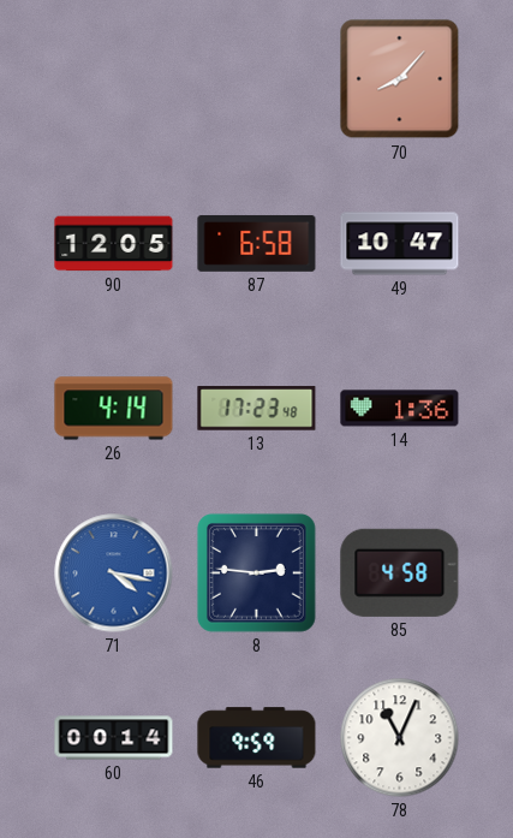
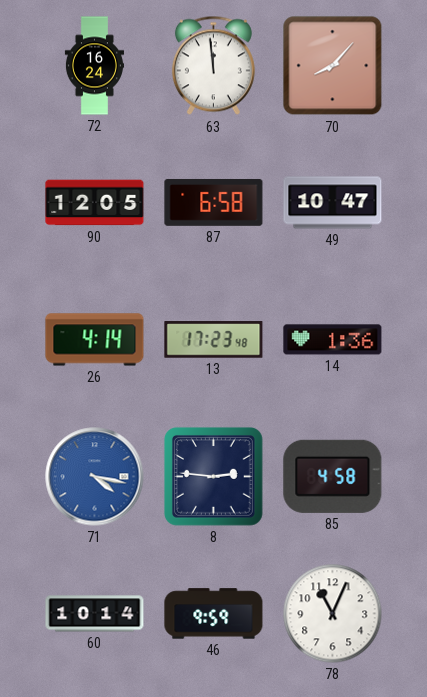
72: none -> 16:24
63: none -> 11:59
60: 00:14 -> 10:14
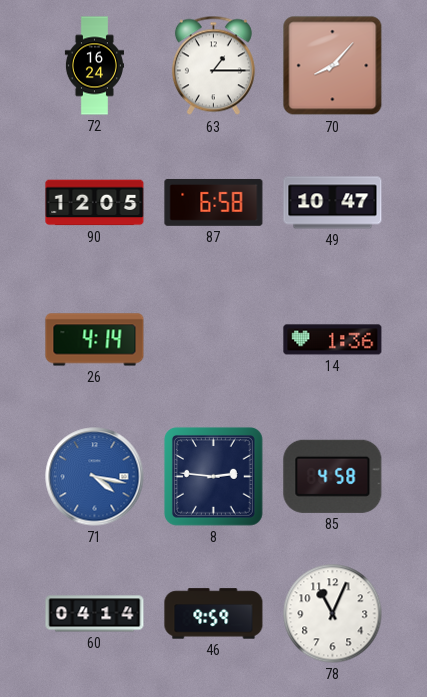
63: 11:59 -> 1:15
13: 17:23 -> none
60: 10:14 -> 04:14
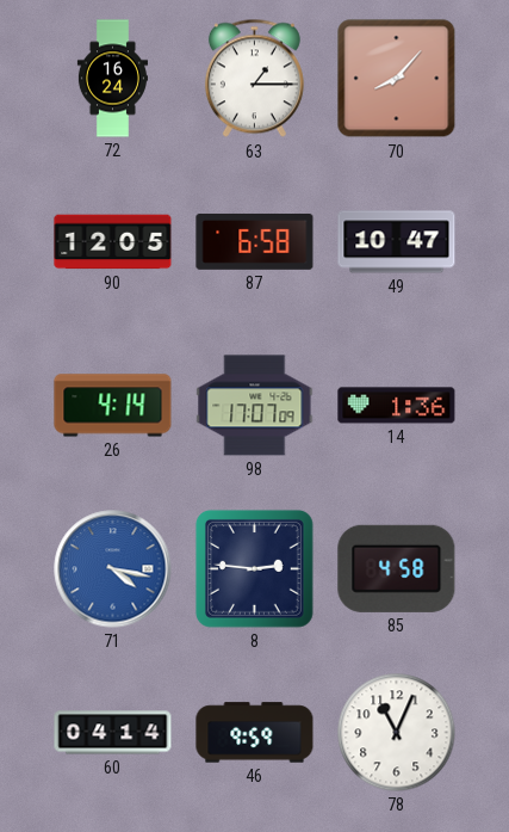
98: none -> 17:07
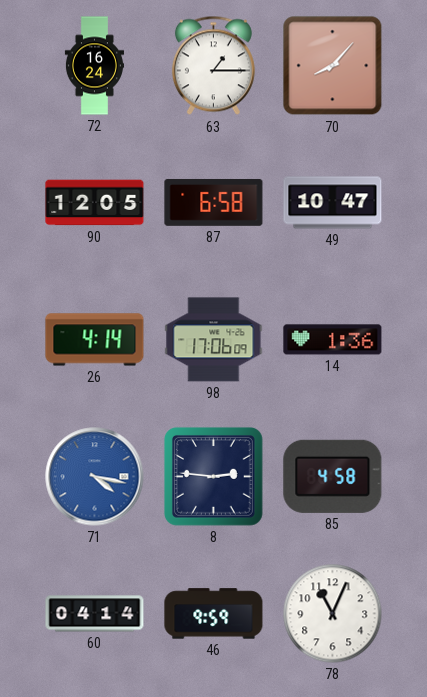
98: 17:07 -> 17:06
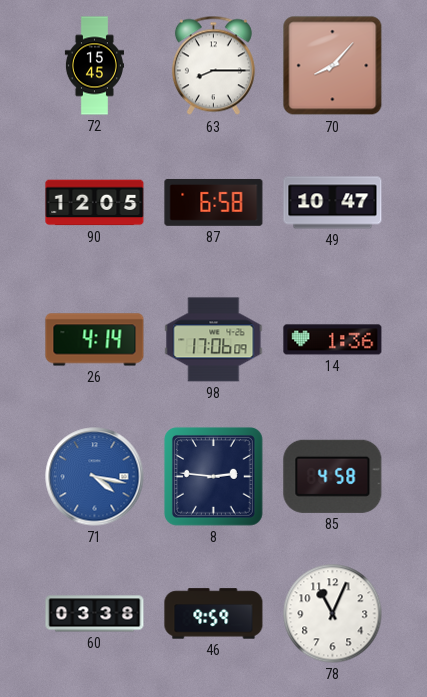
72: 16:24 -> 15:45
63: 1:15 -> 8:15
60: 04:14 -> 03:38
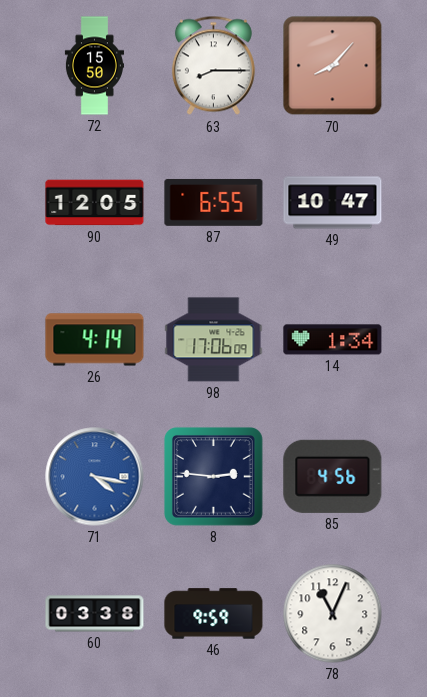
72: 15:45 -> 15:50
87: 6:58 -> 6:55
14: 1:36 -> 1:34
85: 4:58 -> 4:56
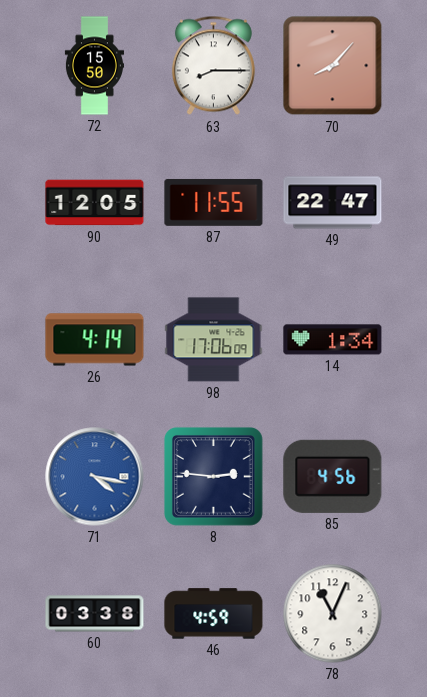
87: 6:55 -> 11:55
49: 10:47 -> 22:47
46: 9:59 -> 4:59
